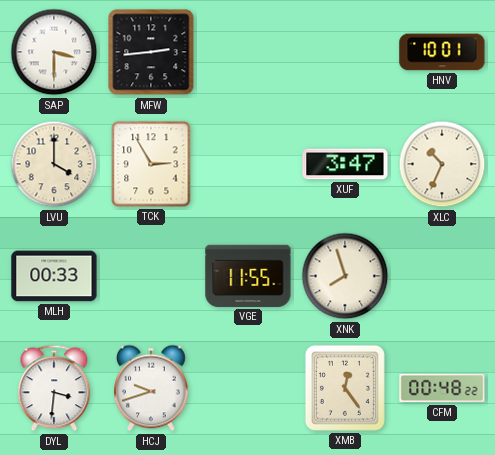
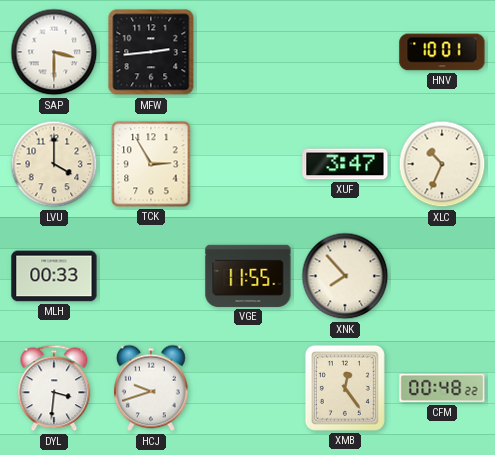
XNK: 7:57 -> 7:53
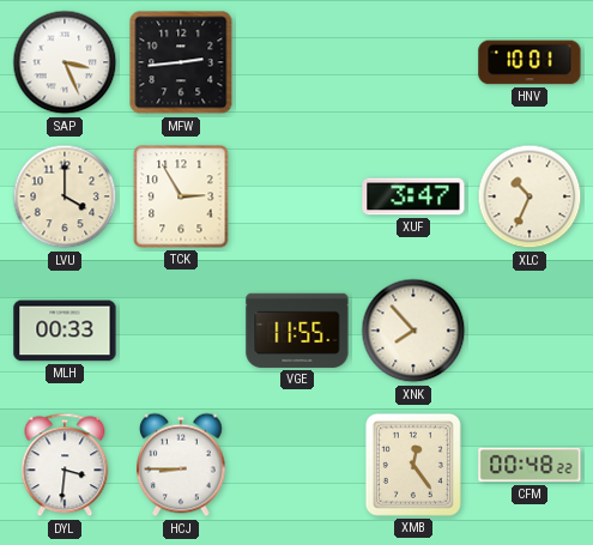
SAP: 3:30 -> 3:26
HCJ: 9:42 -> 8:45
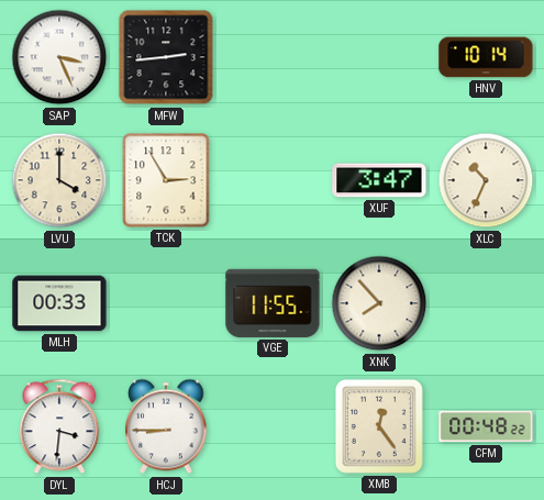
HNV: 10:01 -> 10:14
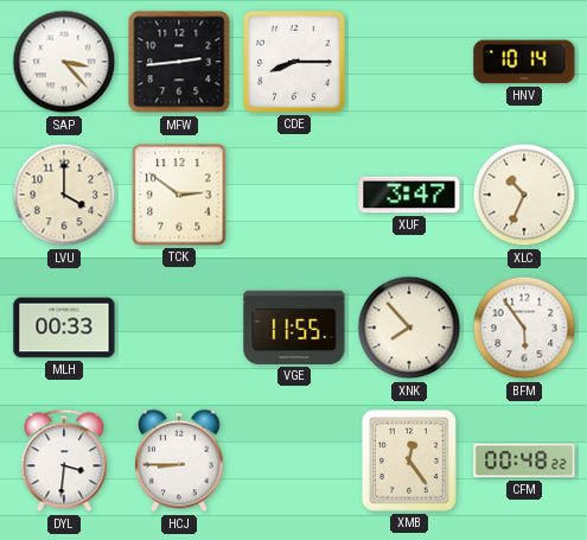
SAP: 3:26 -> 3:23
CDE: none -> 8:15
TCK: 2:55 -> 2:51
BFM: none -> 5:54
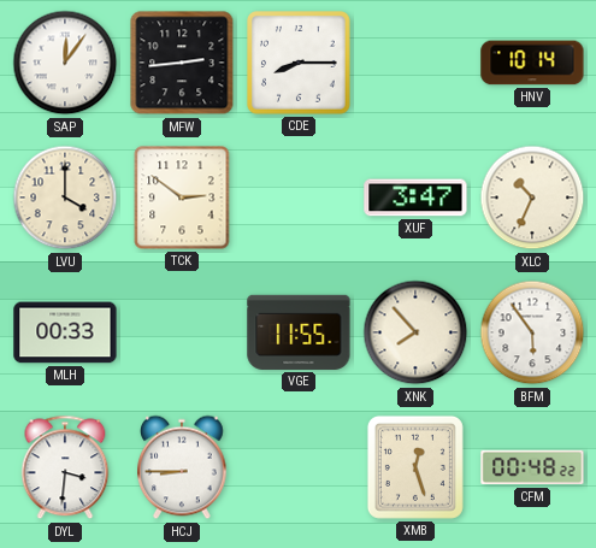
SAP: 3:23 -> 12:06
XMB: 12:24 -> 12:27
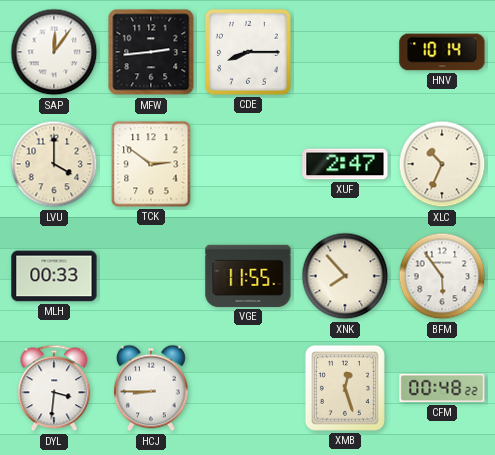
XUF: 3:47 -> 2:47
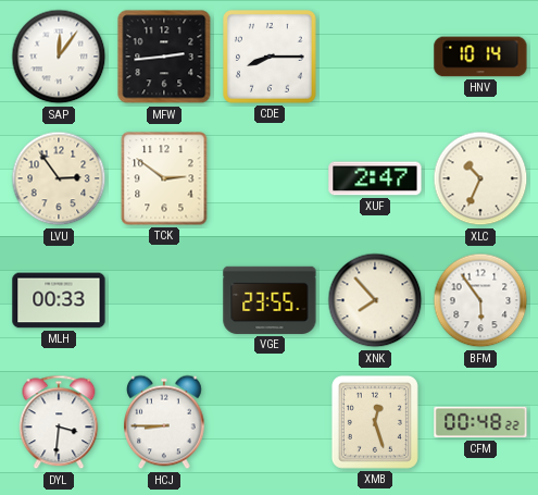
LVU: 4:00 -> 2:54
VGE: 11:55 -> 23:55
